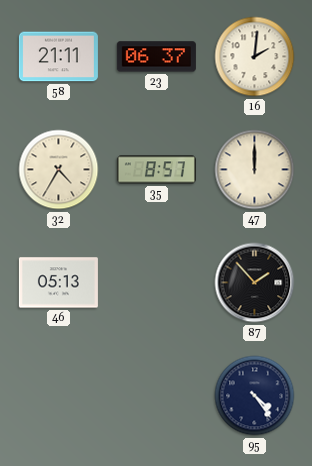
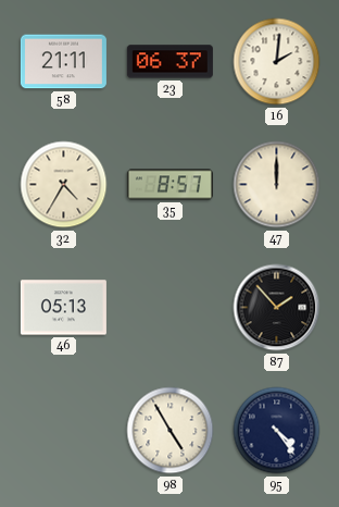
98: none -> 4:55
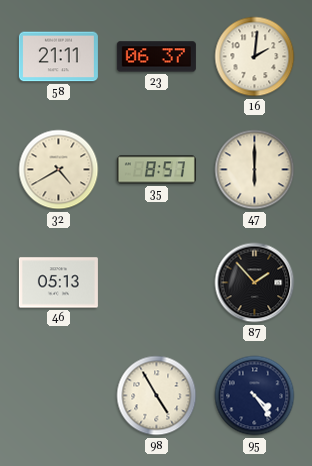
32: 4:35 -> 4:40
47: 12:00 -> 6:00
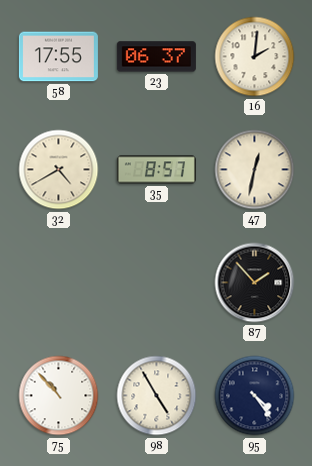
58: 21:11 -> 17:55
47: 6:00 -> 12:32
46: 05:13 -> none
75: none -> 10:53
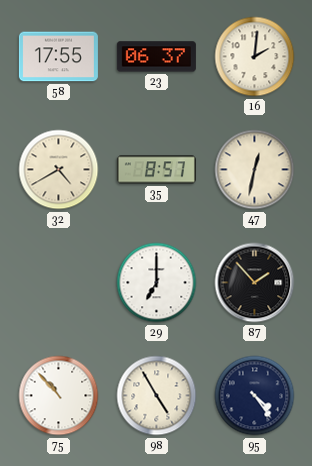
29: none -> 7:00
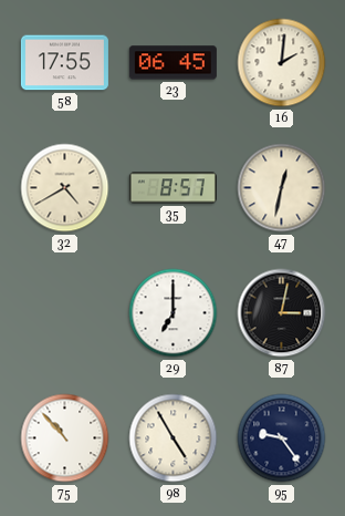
23: 06:37 -> 06:45
87: 1:53 -> 3:02
95: 4:24 -> 9:24
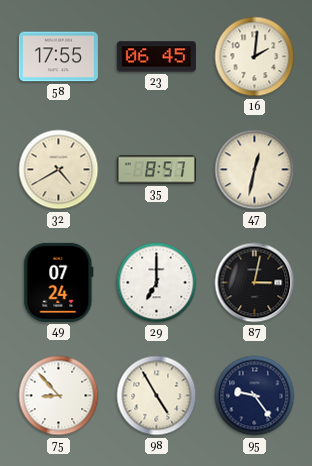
49: none -> 07:24
75: 10:53 -> 8:53
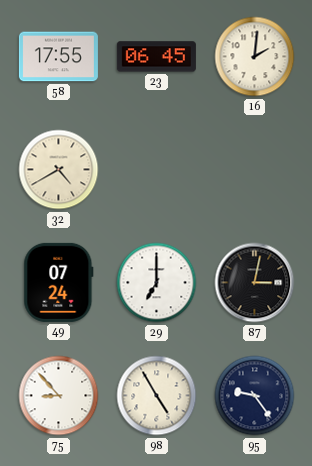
35: 8:57 -> none
47: 12:32 -> none
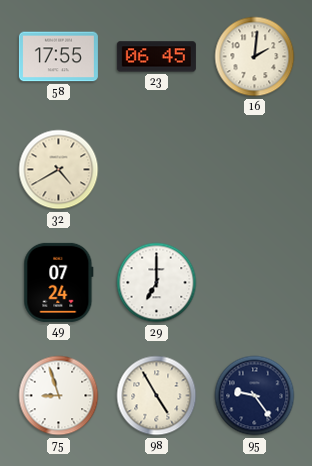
87: 3:02 -> none
75: 8:53 -> 8:57
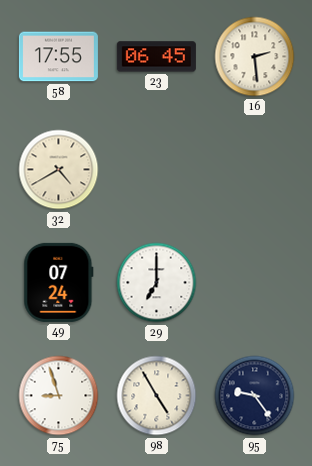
16: 2:01 -> 2:29
